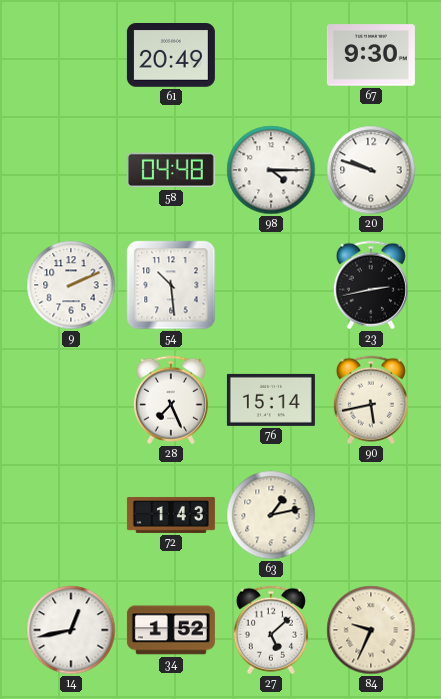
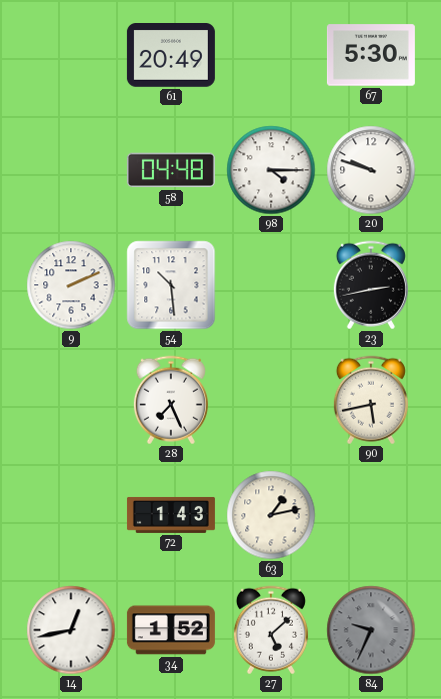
67: 9:30 -> 5:30
76: 15:14 -> none
84 dial: cream -> grey
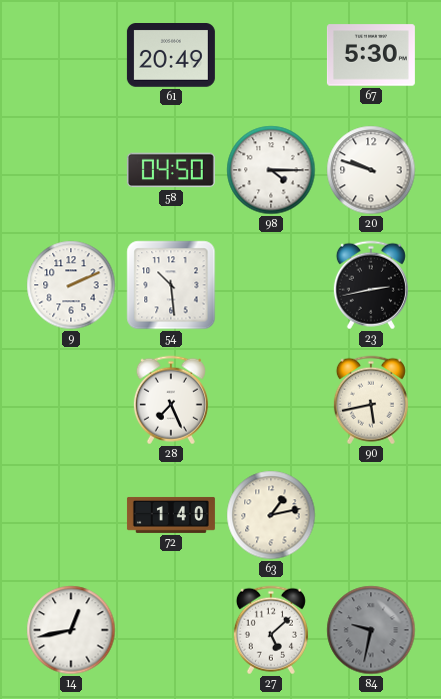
58: 04:48 -> 04:50
72: 1:43 -> 1:40
34: 1:52 -> none
84: 9:34 -> 9:32
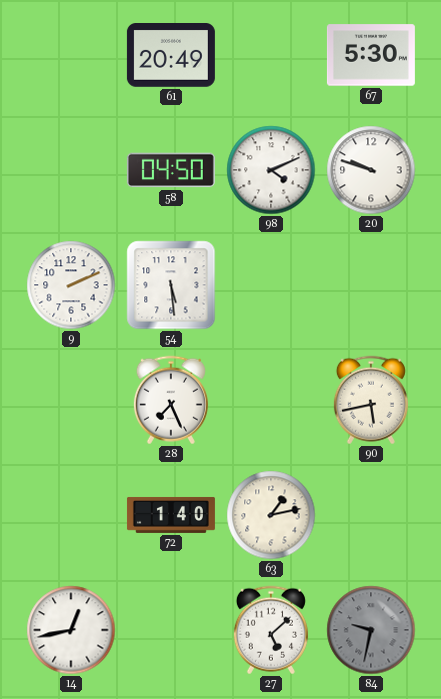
98: 4:15 -> 4:11
54: 10:29 -> 5:29
23: 2:43 -> none
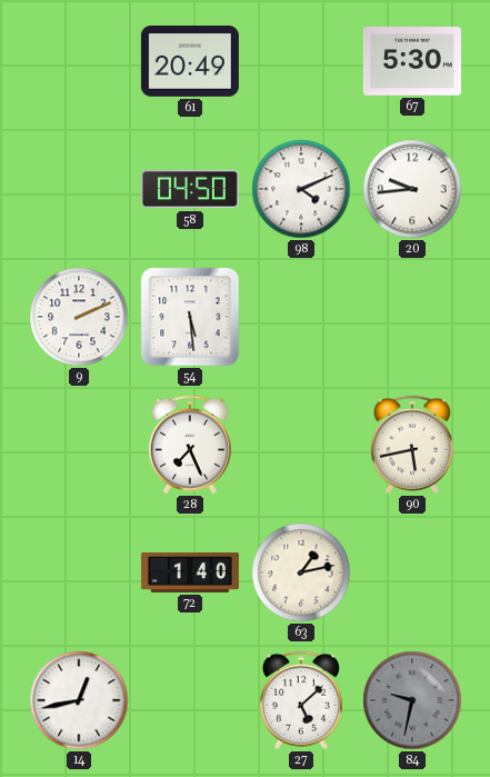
20: 9:48 -> 9:44
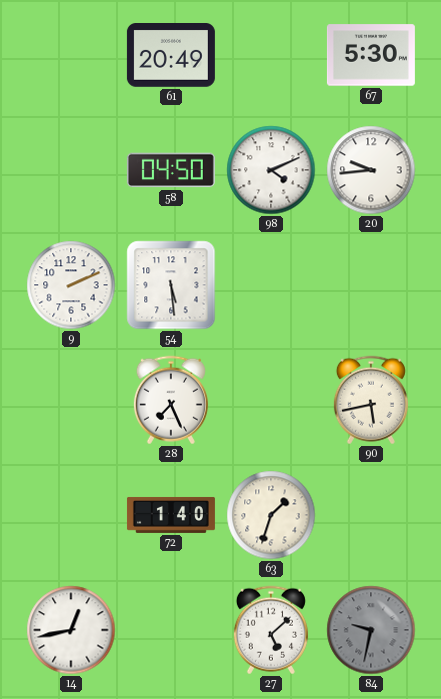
63: 1:13 -> 1:33
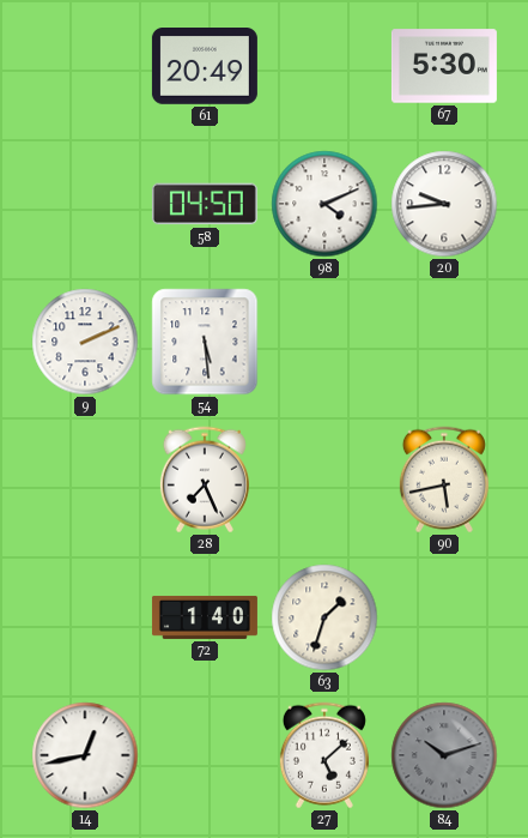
84: 9:32 -> 10:12
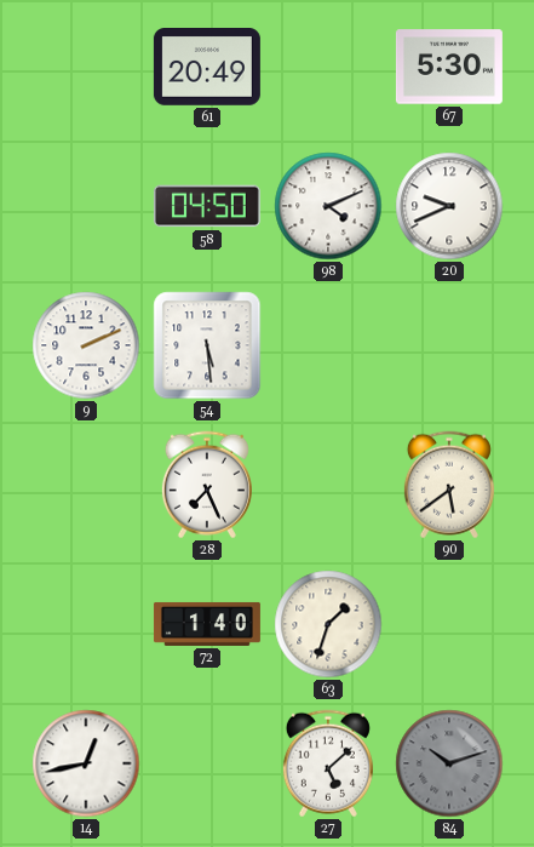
20: 9:44 -> 9:41
90: 5:43 -> 5:39
